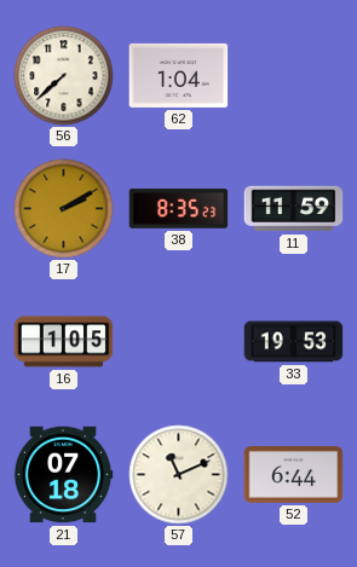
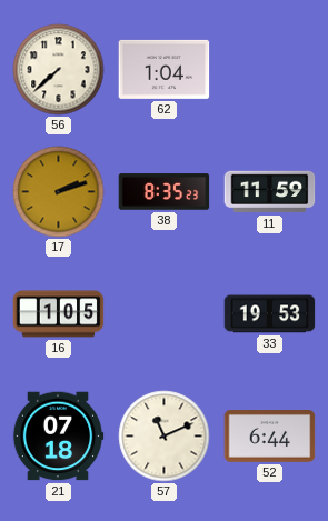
17: 2:10 -> 2:12
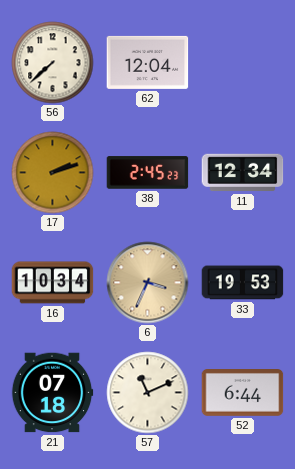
62: 1:04 -> 12:04
38: 8:35 -> 2:45
11: 11:59 -> 12:34
16: 1:05 -> 10:34
6: none -> 3:34
